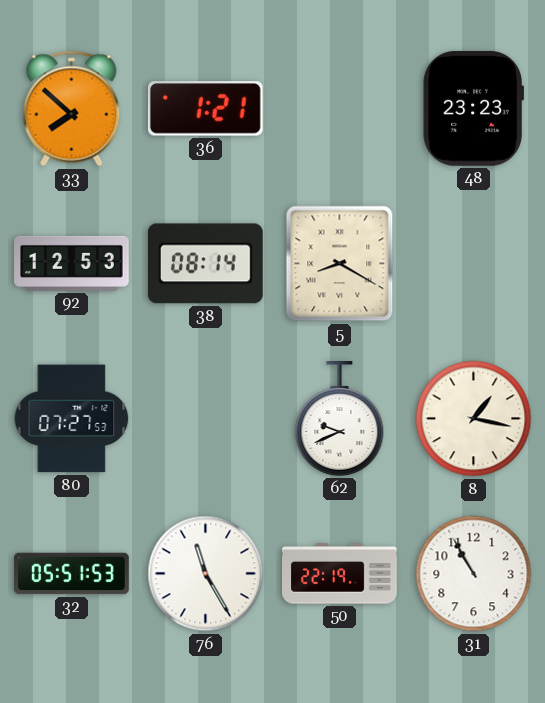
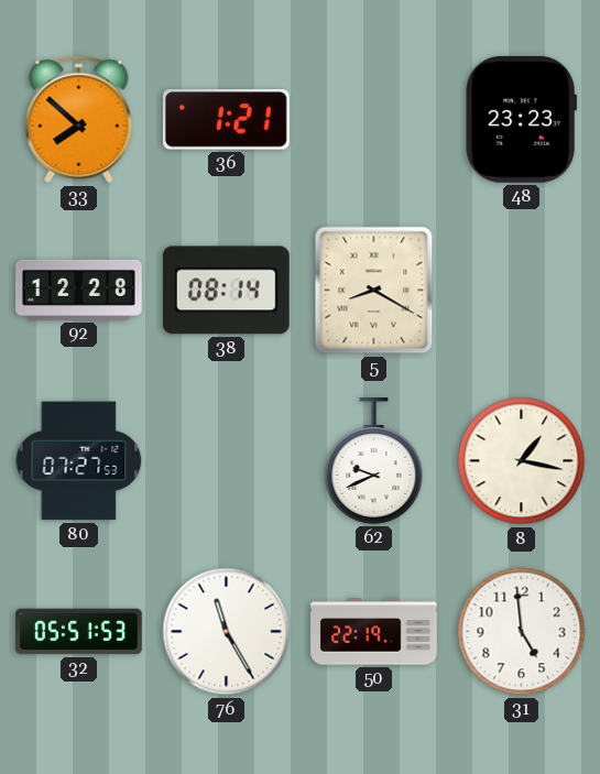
92: 12:53 -> 12:28
31: 10:55 -> 4:59
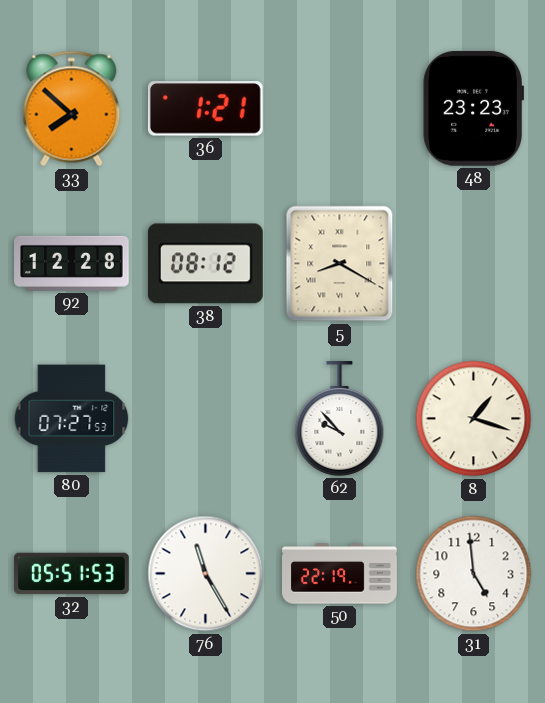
38: 08:14 -> 08:12
62: 9:41 -> 9:53
8: 1:17 -> 1:18
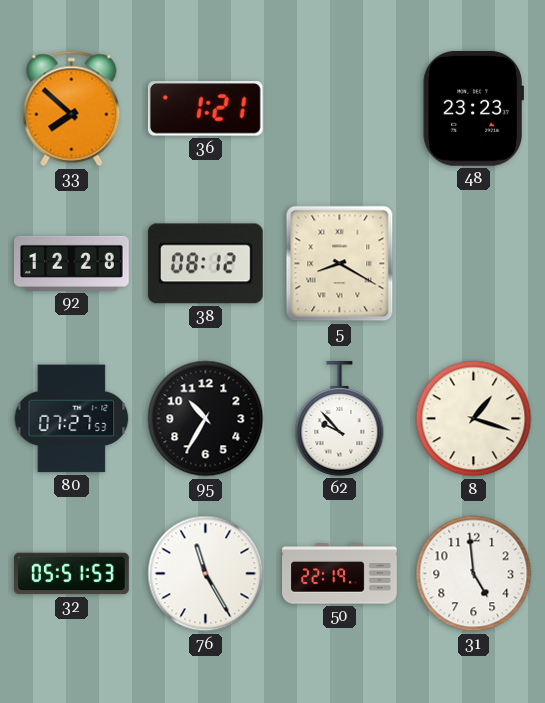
95: none -> 10:35
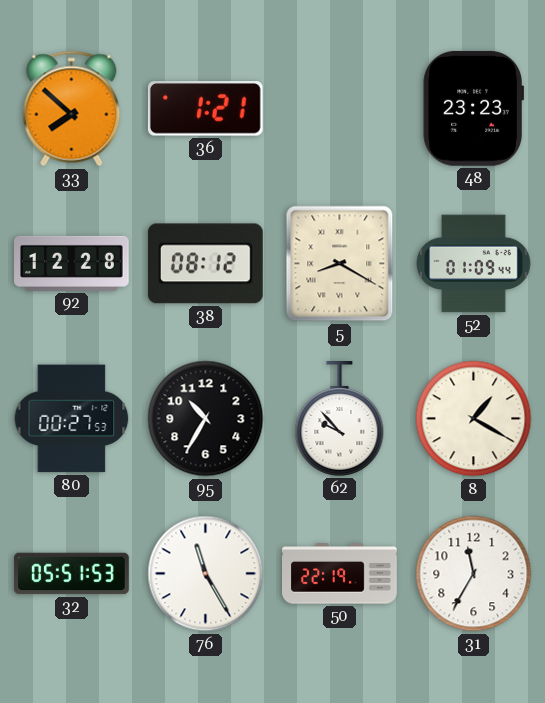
52: none -> 01:09
80: 07:27 -> 00:27
8: 1:18 -> 1:20
31: 4:59 -> 11:35
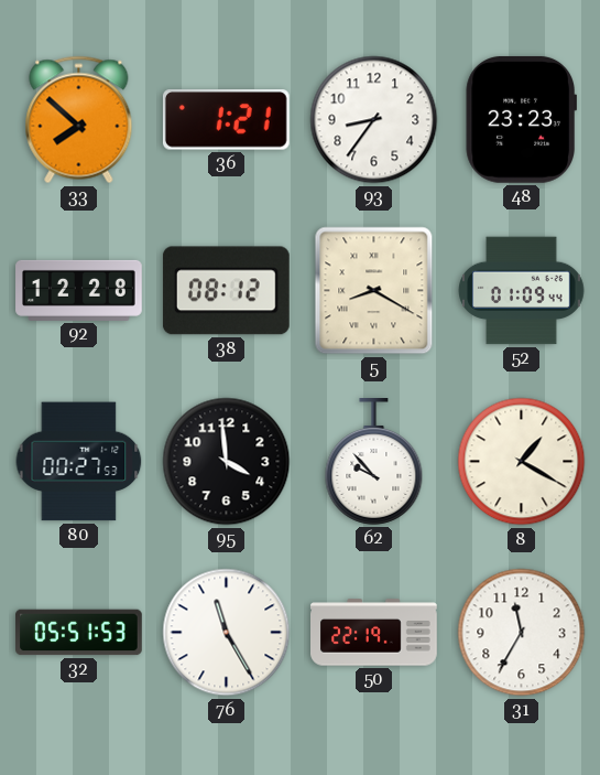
93: none -> 8:36
95: 10:35 -> 3:59
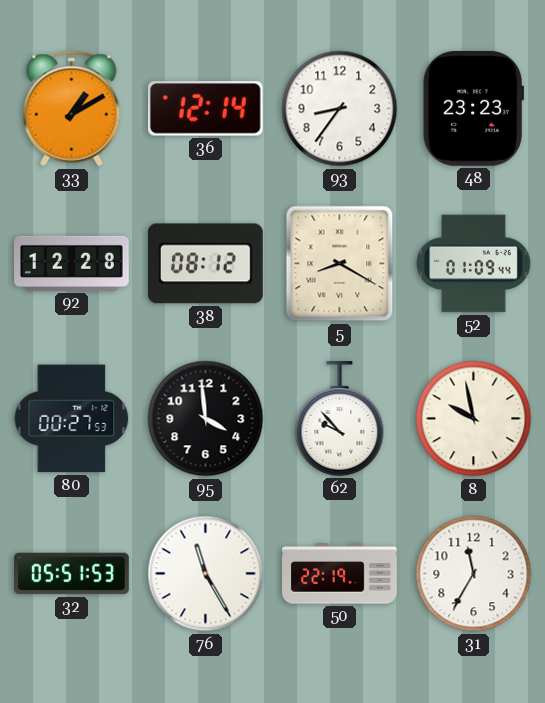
33: 7:52 -> 1:10
36: 1:21 -> 12:14
8: 1:20 -> 9:58
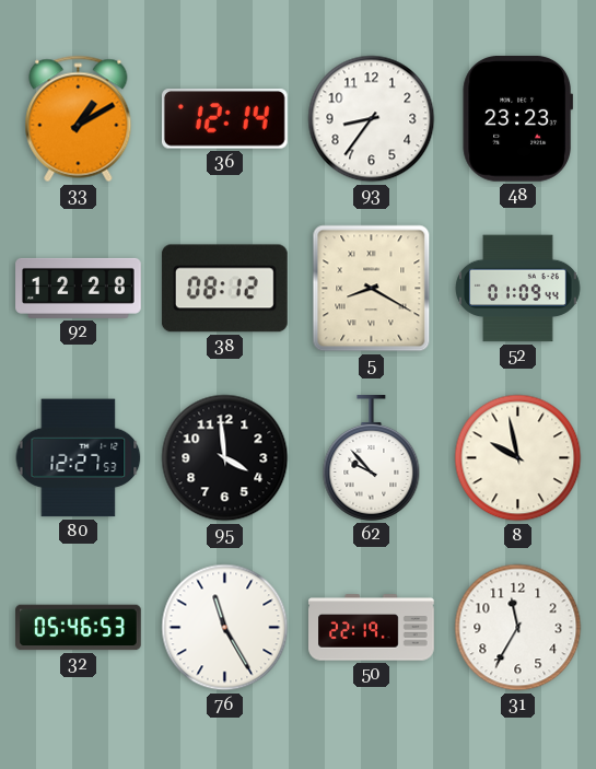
80: 00:27 -> 12:27
32: 05:51 -> 05:46
